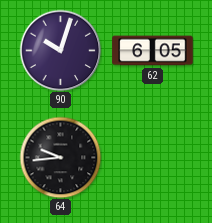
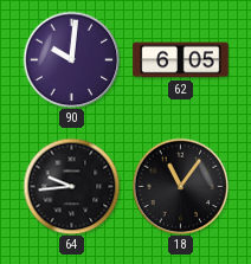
90: 10:03 -> 10:01
18: none -> 11:06
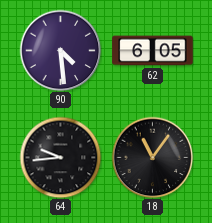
90: 10:01 -> 4:29
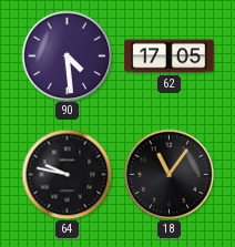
62: 6:05 -> 17:05
64: 9:44 -> 9:47
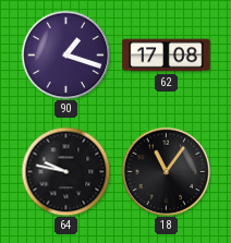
90: 4:29 -> 1:18
62: 17:05 -> 17:08
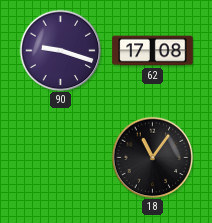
90: 1:18 -> 9:18
64: 9:47 -> none
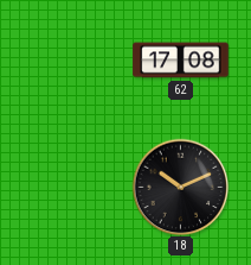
90: 9:18 -> none
18: 11:06 -> 10:11
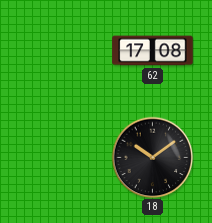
18: 10:11 -> 10:09
